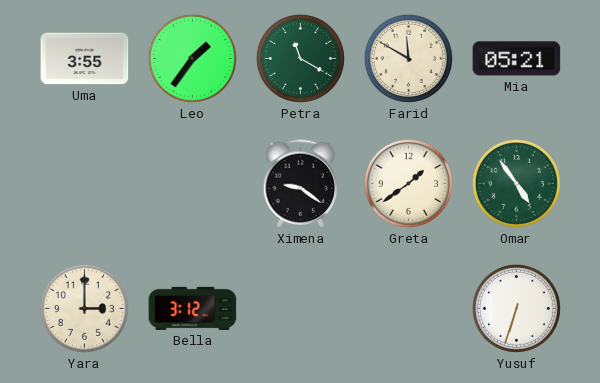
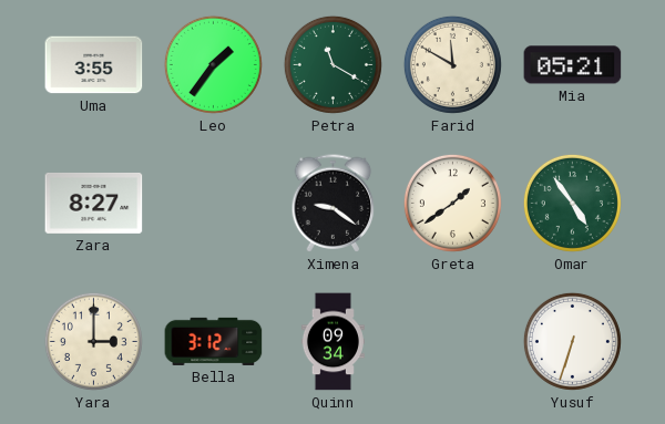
Zara: none -> 8:27
Quinn: none -> 09:34
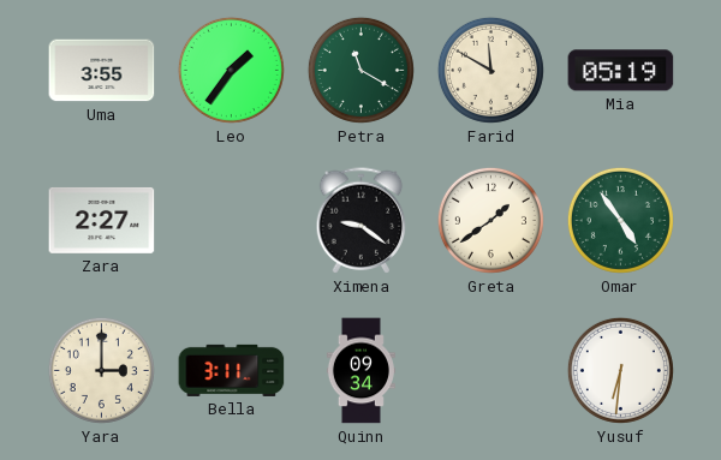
Mia: 05:21 -> 05:19
Zara: 8:27 -> 2:27
Bella: 3:12 -> 3:11
Yusuf: 6:33 -> 6:31
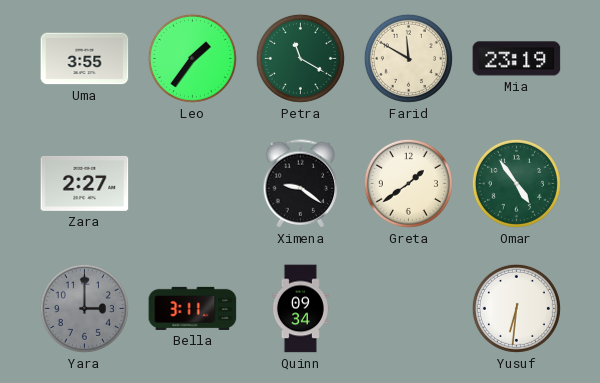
Mia: 05:19 -> 23:19
Yara dial: cream -> grey
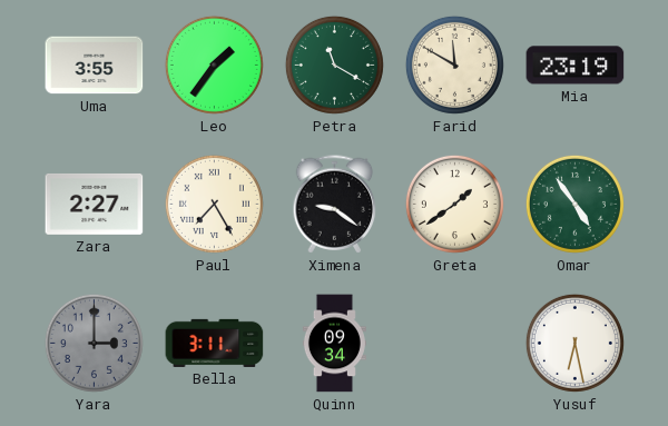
Paul: none -> 7:25
Yusuf: 6:31 -> 6:28
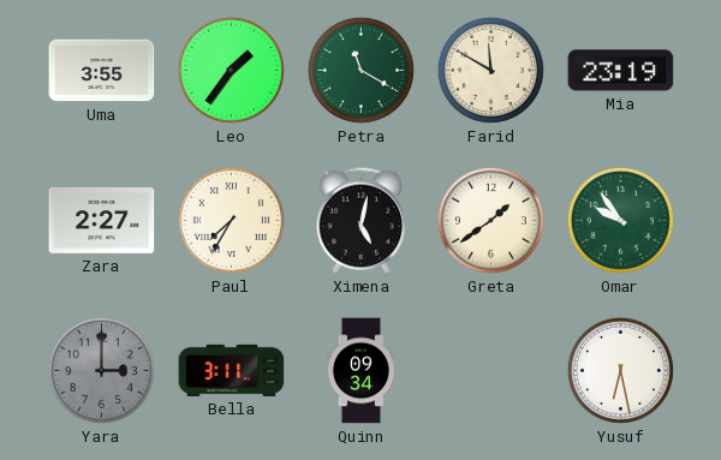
Paul: 7:25 -> 7:35
Ximena: 9:21 -> 5:02
Omar: 4:54 -> 9:54
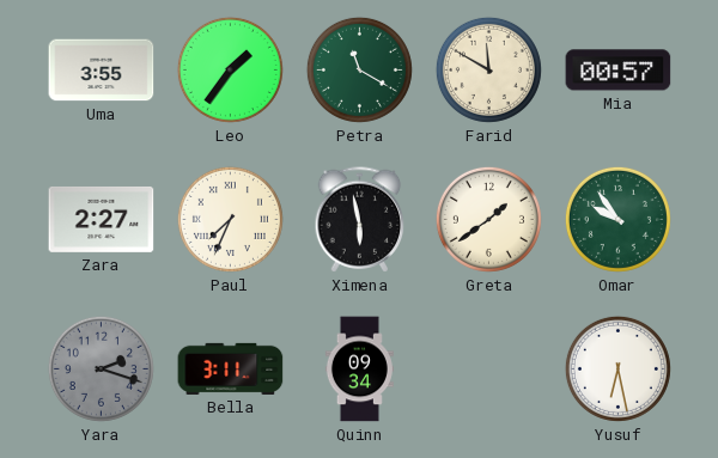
Mia: 23:19 -> 00:57
Paul: 7:35 -> 7:34
Ximena: 5:02 -> 5:58
Yara: 3:00 -> 2:18
